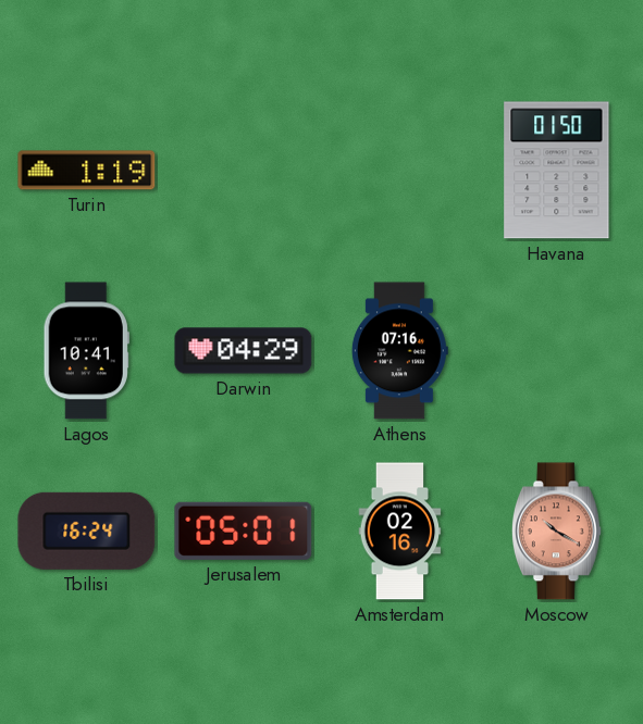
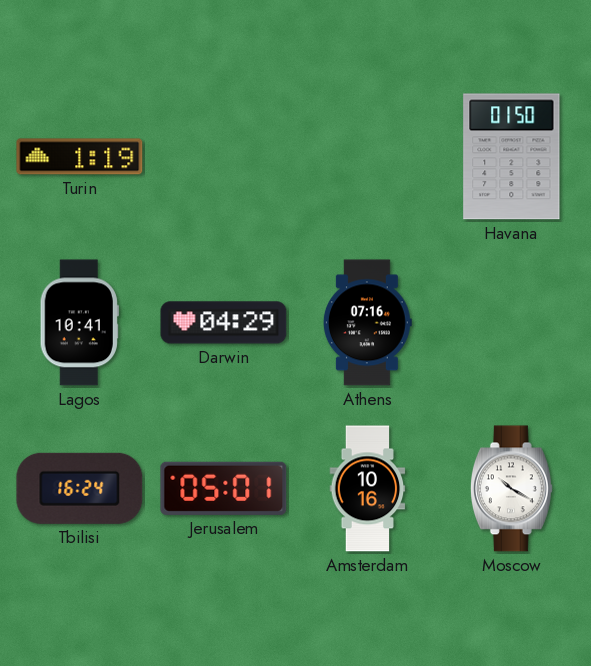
Amsterdam: 02:16 -> 10:16
Moscow dial: salmon -> white
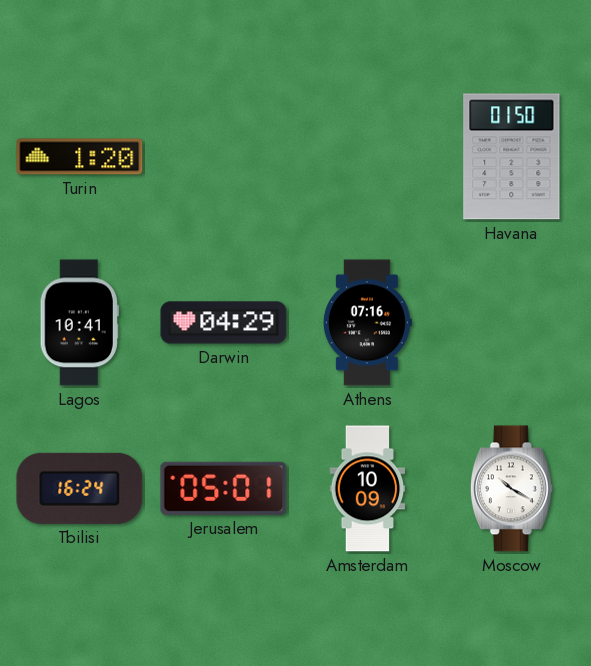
Turin: 1:19 -> 1:20
Amsterdam: 10:16 -> 10:09
